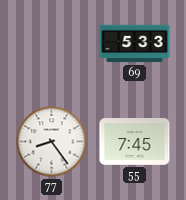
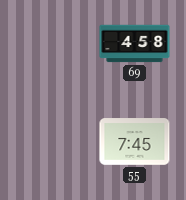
69: 5:33 -> 4:58
77: 8:24 -> none
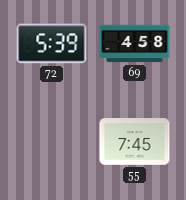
72: none -> 5:39
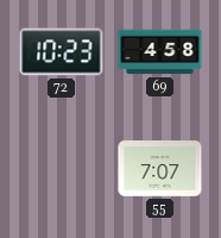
72: 5:39 -> 10:23
55: 7:45 -> 7:07
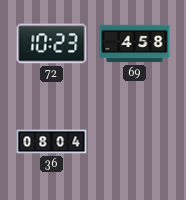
36: none -> 08:04
55: 7:07 -> none
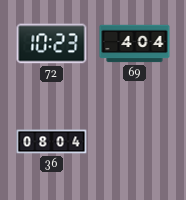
69: 4:58 -> 4:04
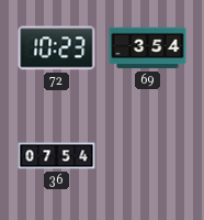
69: 4:04 -> 3:54
36: 08:04 -> 07:54
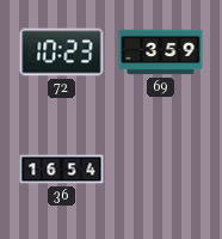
69: 3:54 -> 3:59
36: 07:54 -> 16:54
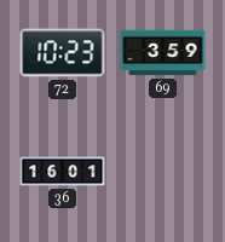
36: 16:54 -> 16:01
